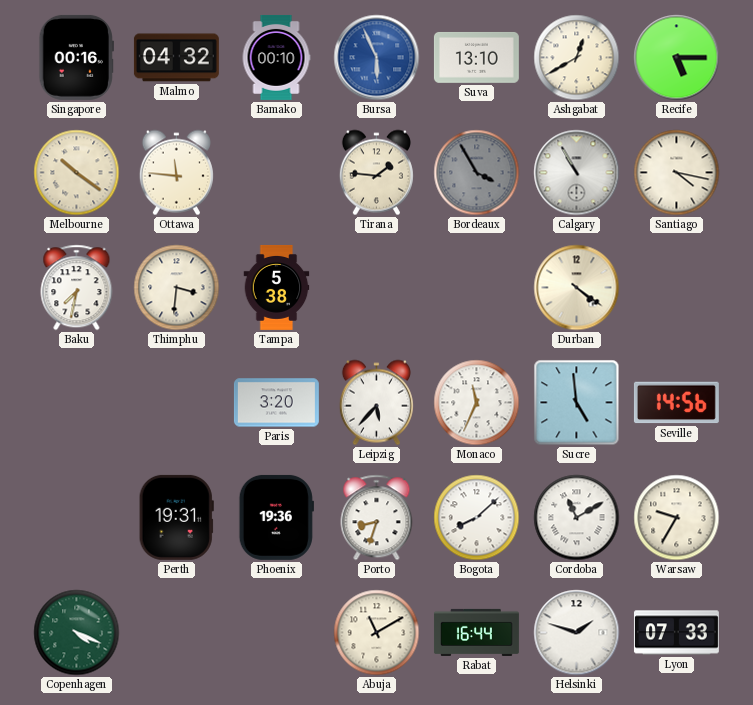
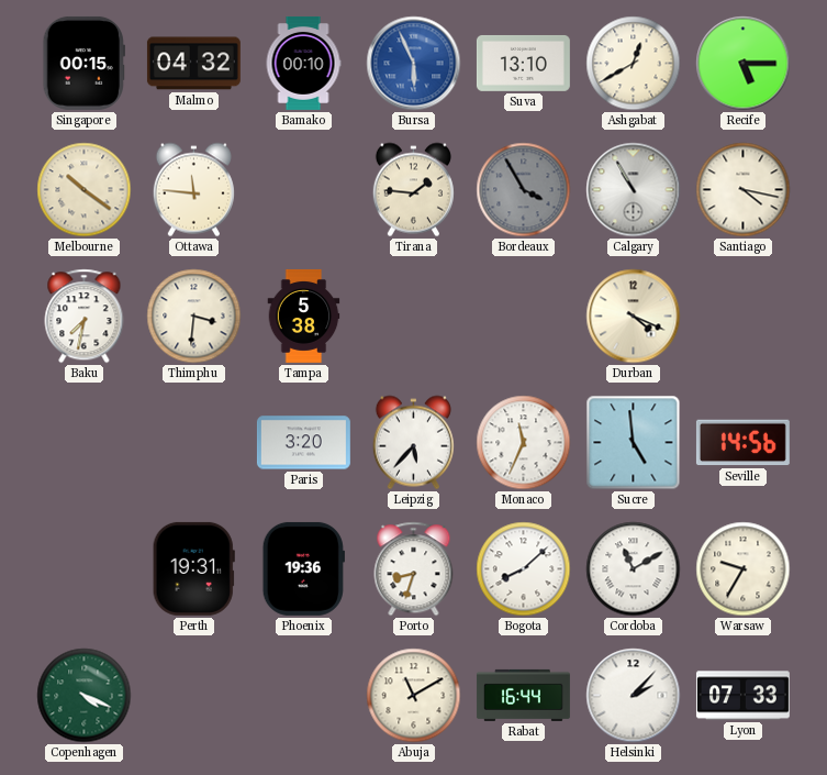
Singapore: 00:16 -> 00:15
Durban: 4:21 -> 4:19
Helsinki: 1:48 -> 2:07
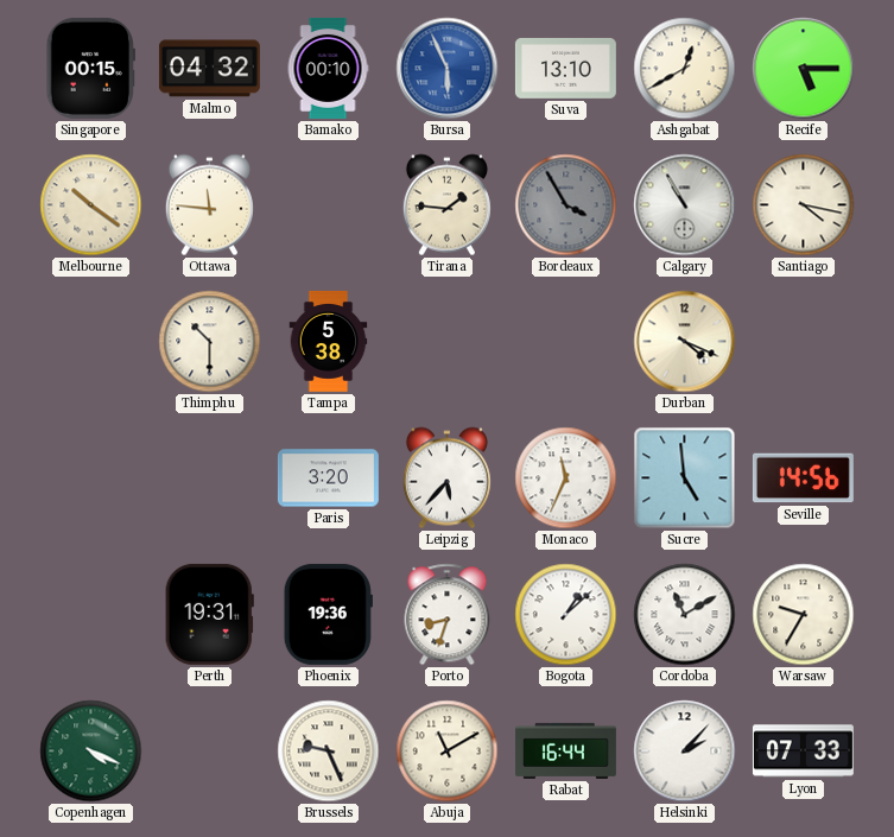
Baku: 7:32 -> none
Thimphu: 3:31 -> 10:30
Bogota: 8:08 -> 1:08
Brussels: none -> 9:26
